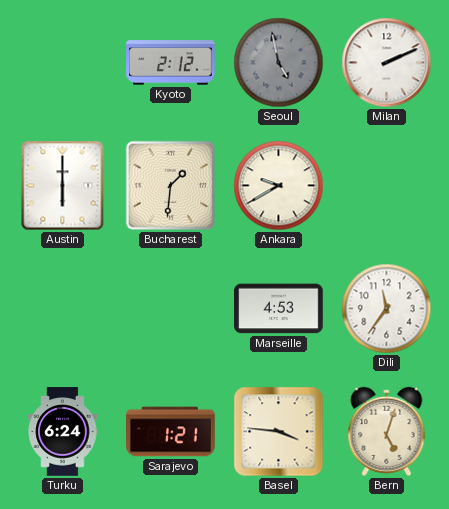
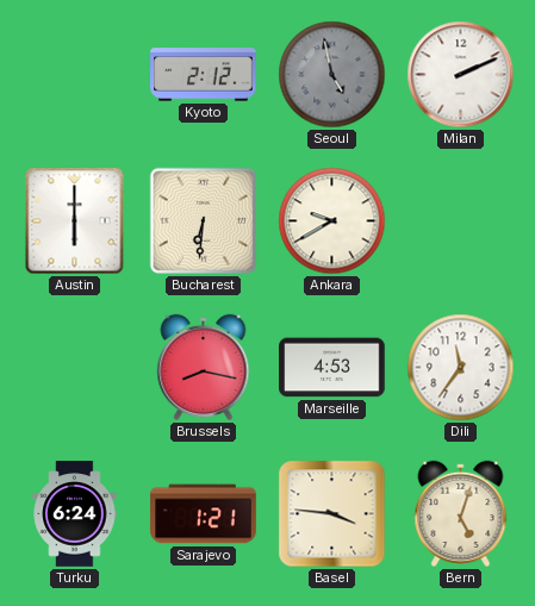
Bucharest: 1:31 -> 6:31
Brussels: none -> 8:17
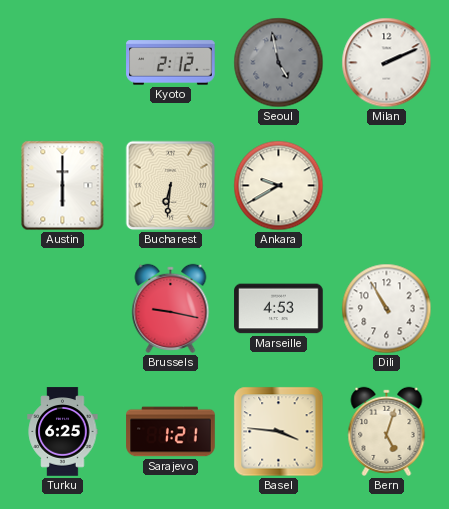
Brussels: 8:17 -> 9:17
Dili: 11:36 -> 10:55
Turku: 6:24 -> 6:25
